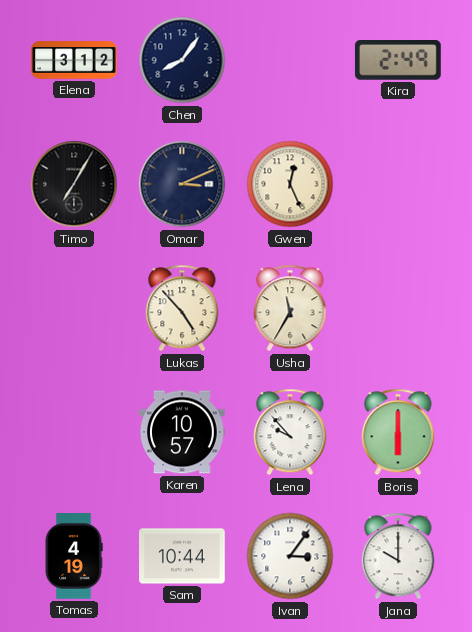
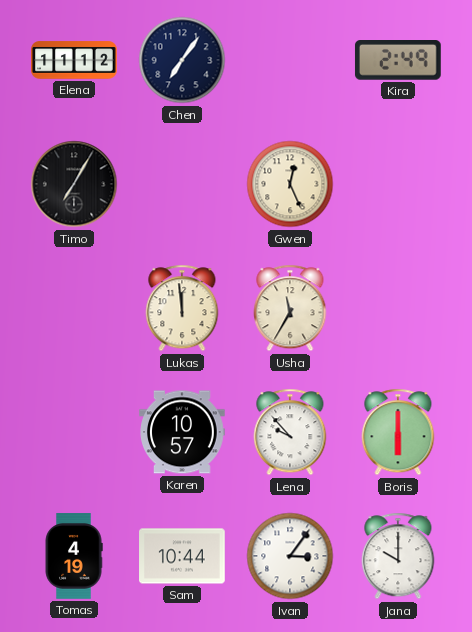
Elena: 3:12 -> 11:12
Chen: 8:06 -> 7:06
Omar: 3:11 -> none
Lukas: 4:53 -> 11:59
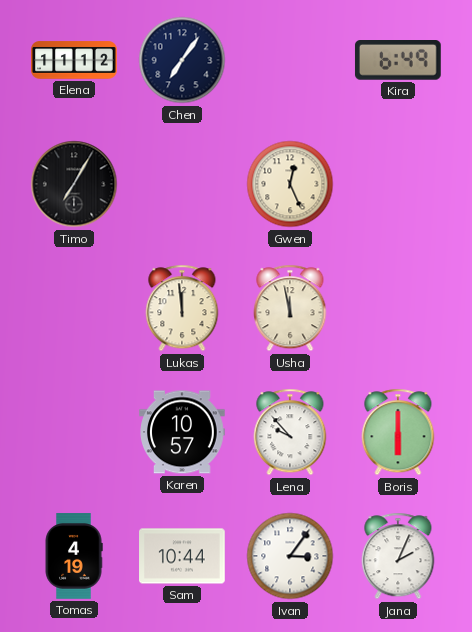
Kira: 2:49 -> 6:49
Usha: 11:35 -> 11:58
Jana: 10:00 -> 2:04
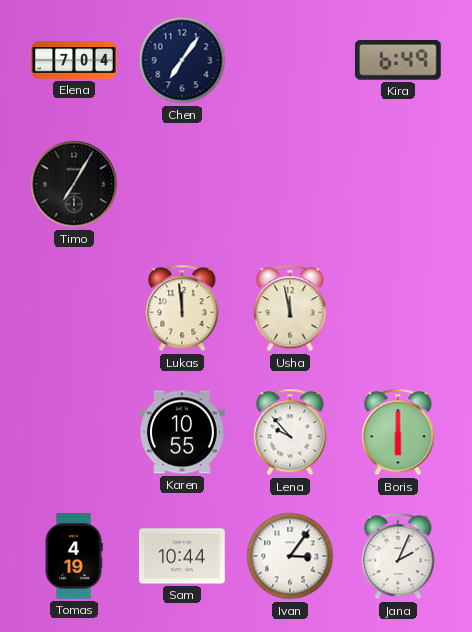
Elena: 11:12 -> 7:04
Gwen: 12:26 -> none
Karen: 10:57 -> 10:55
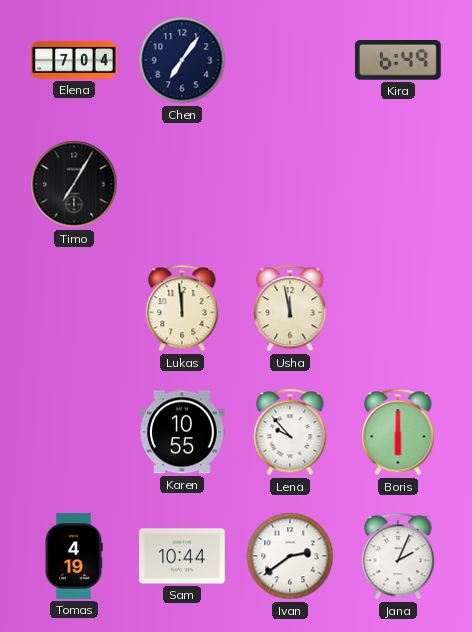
Ivan: 3:06 -> 2:39
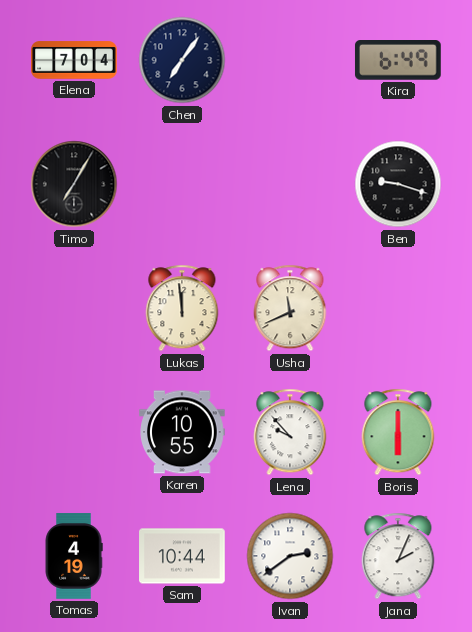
Ben: none -> 9:18
Usha: 11:58 -> 11:41
